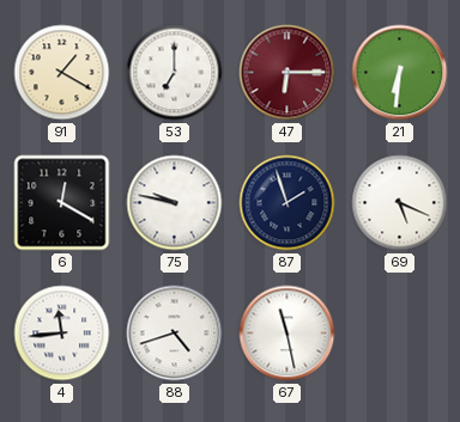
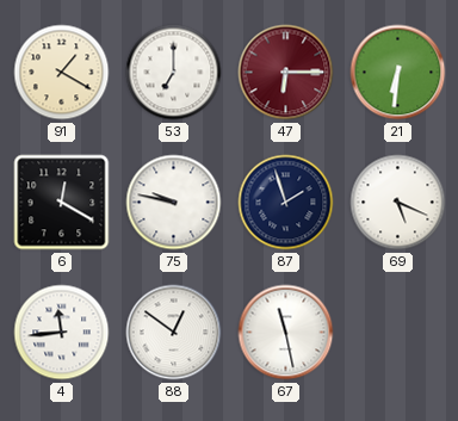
88: 4:42 -> 12:51
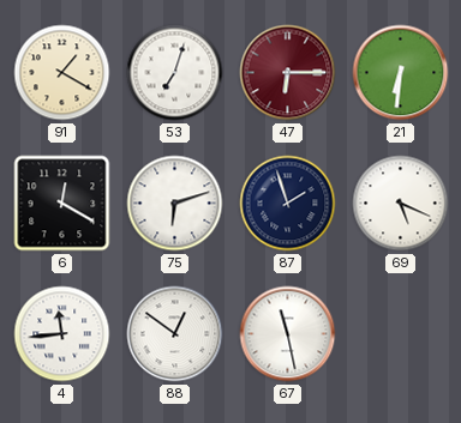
53: 7:00 -> 7:03
75: 9:47 -> 6:12
